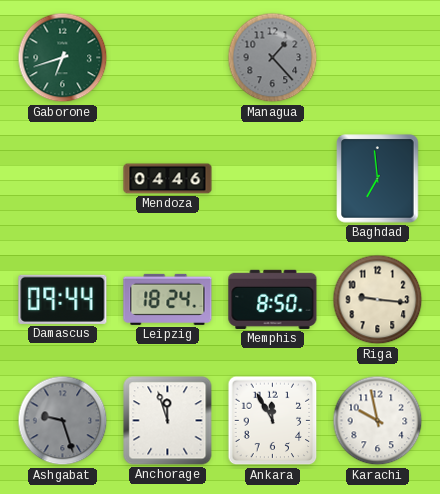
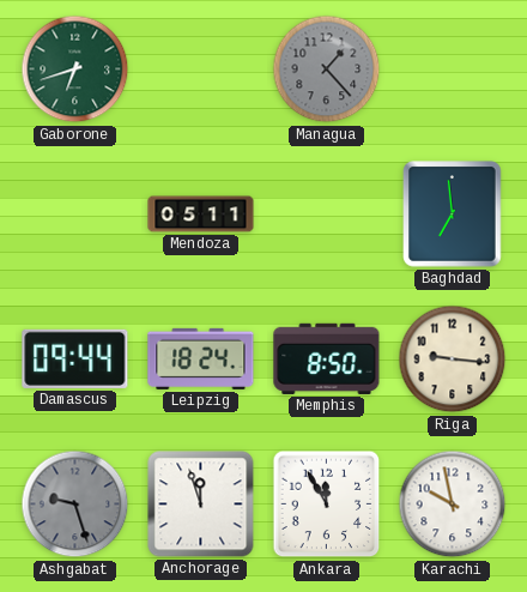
Mendoza: 04:46 -> 05:11
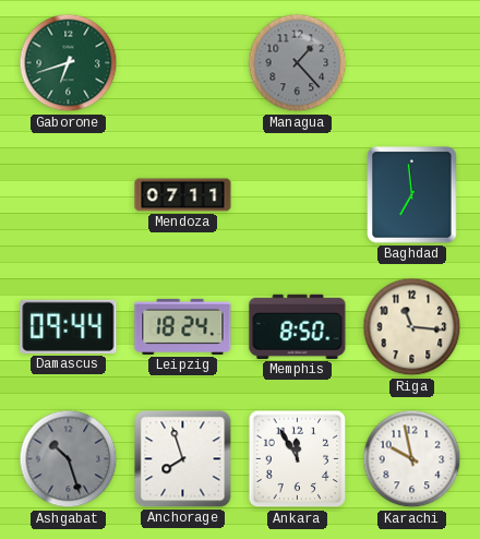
Mendoza: 05:11 -> 07:11
Riga: 9:16 -> 11:16
Ashgabat: 9:27 -> 10:27
Anchorage: 11:57 -> 7:57
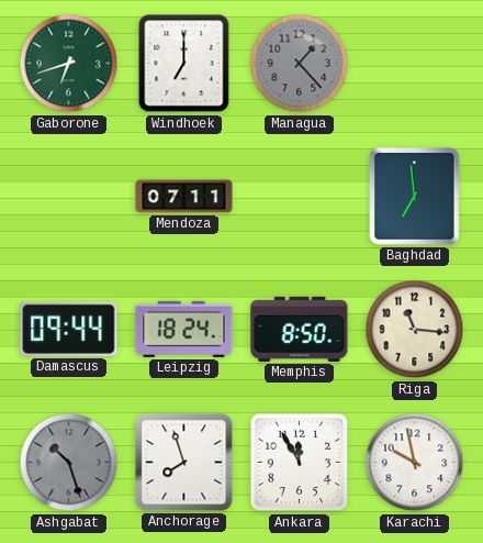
Windhoek: none -> 7:00
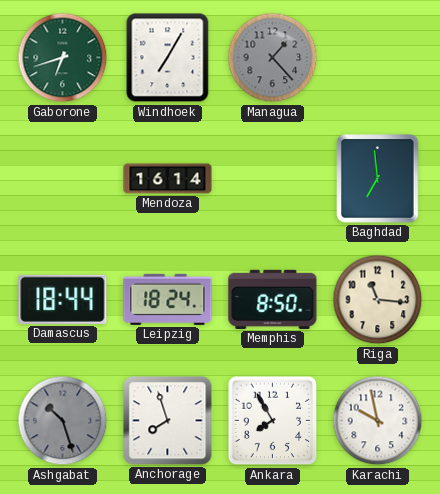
Windhoek: 7:00 -> 7:05
Mendoza: 07:11 -> 16:14
Damascus: 09:44 -> 18:44
Ankara: 11:55 -> 7:55
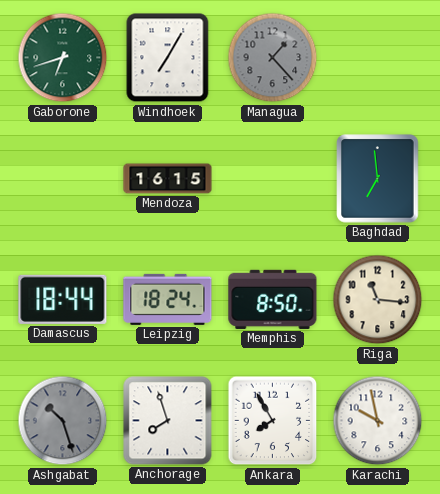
Mendoza: 16:14 -> 16:15
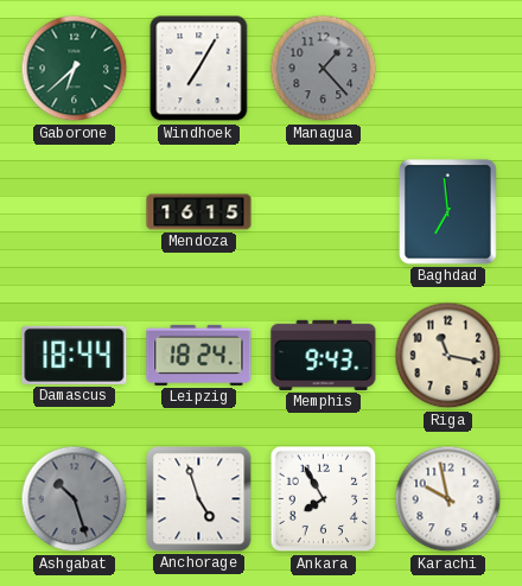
Gaborone: 6:42 -> 6:38
Memphis: 8:50 -> 9:43
Riga: 11:16 -> 11:17
Anchorage: 7:57 -> 4:57
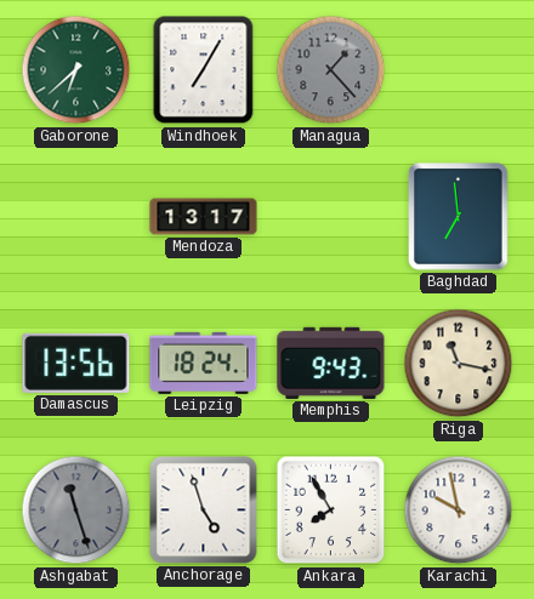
Mendoza: 16:15 -> 13:17
Damascus: 18:44 -> 13:56
Ashgabat: 10:27 -> 11:27
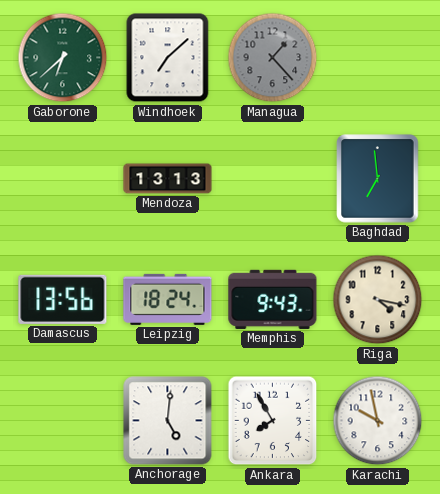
Windhoek: 7:05 -> 7:08
Mendoza: 13:17 -> 13:13
Riga: 11:17 -> 4:17
Ashgabat: 11:27 -> none
Anchorage: 4:57 -> 5:01
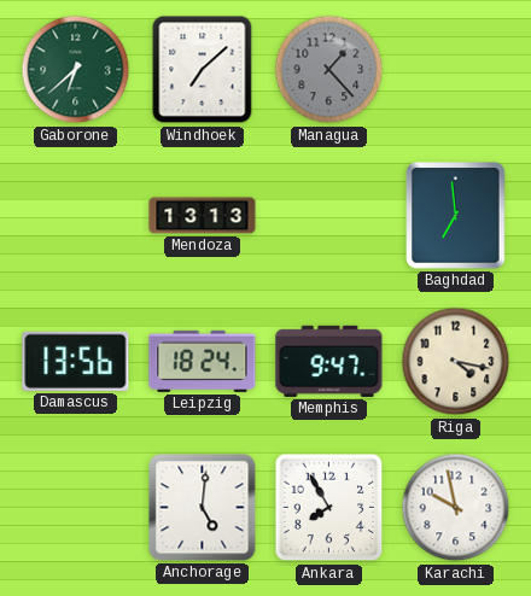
Memphis: 9:43 -> 9:47
